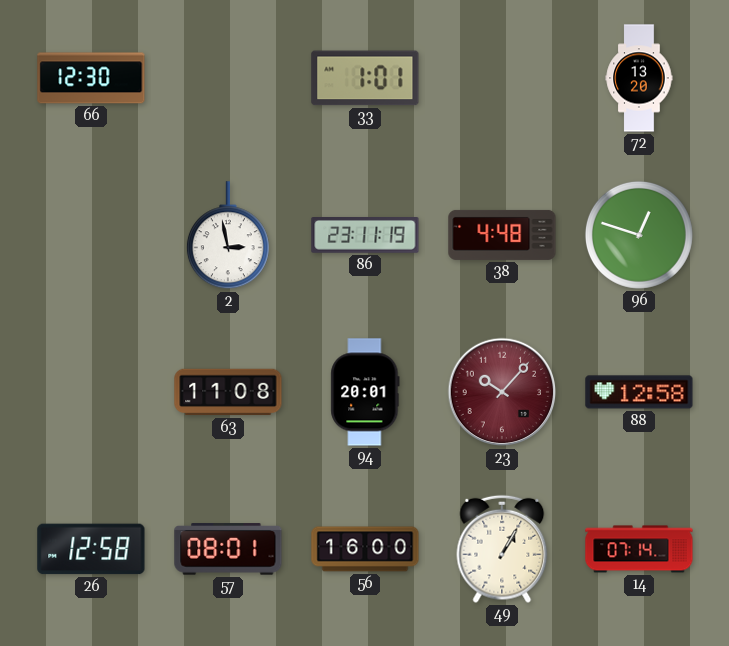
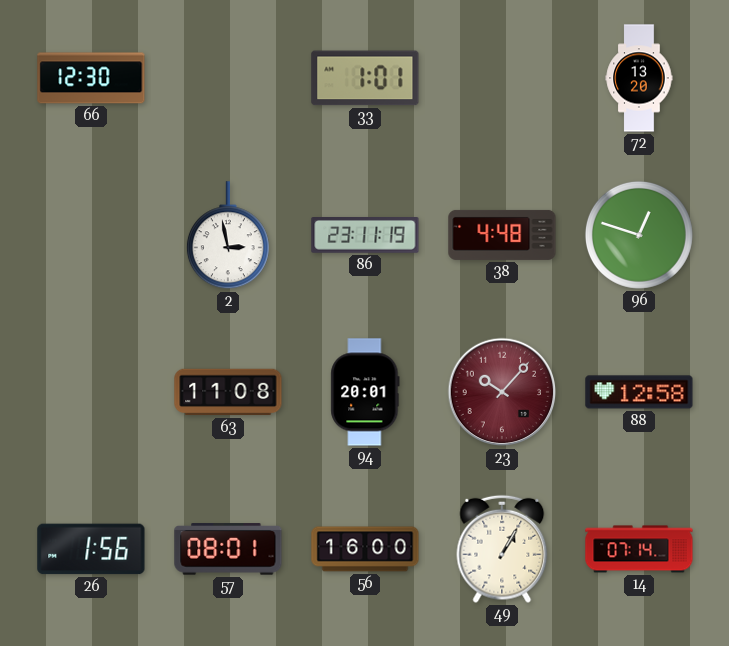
26: 12:58 -> 1:56
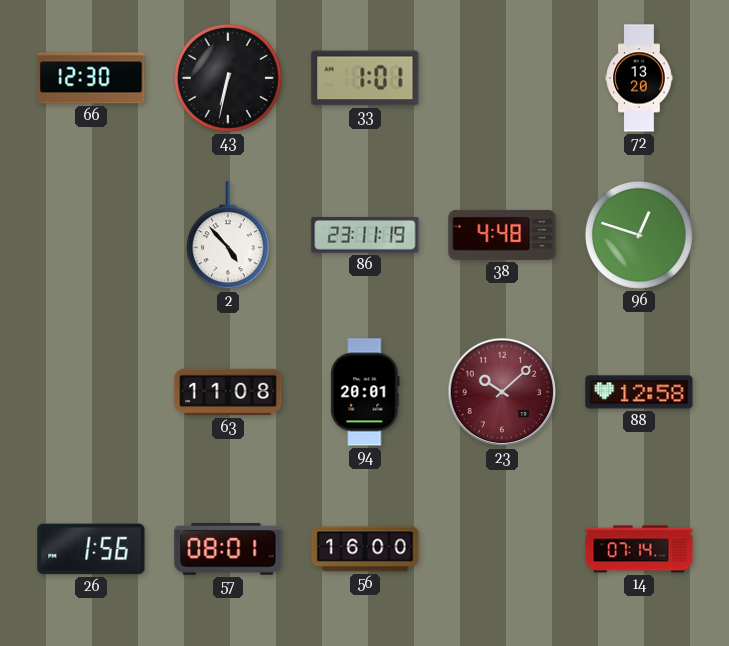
43: none -> 6:32
2: 2:58 -> 4:53
23: 10:07 -> 10:08
49: 1:05 -> none
